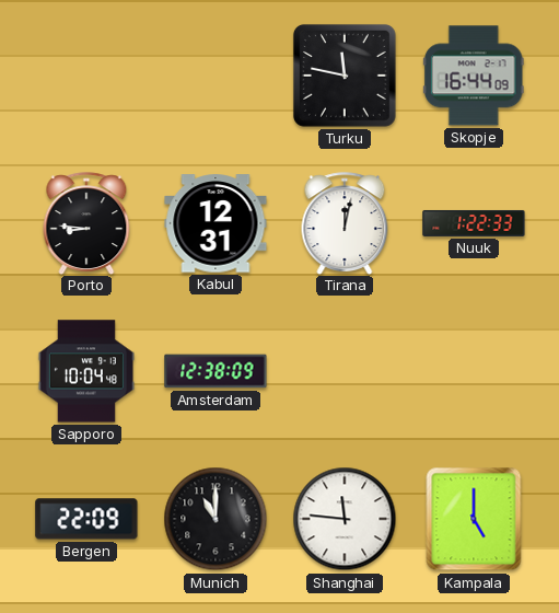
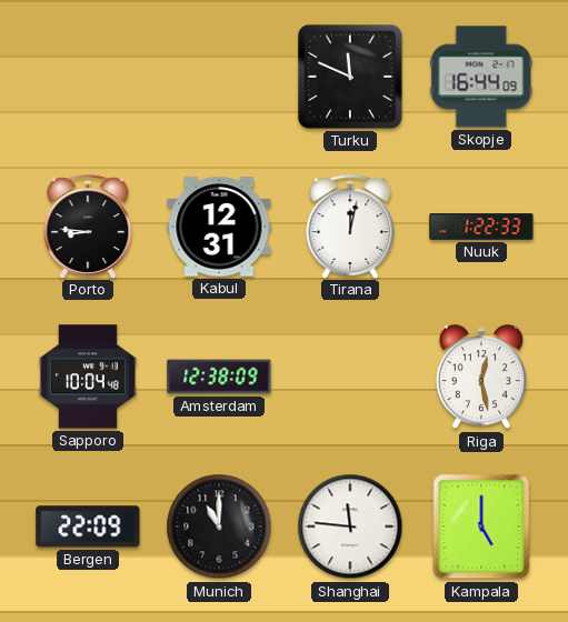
Turku: 11:47 -> 11:49
Riga: none -> 12:28
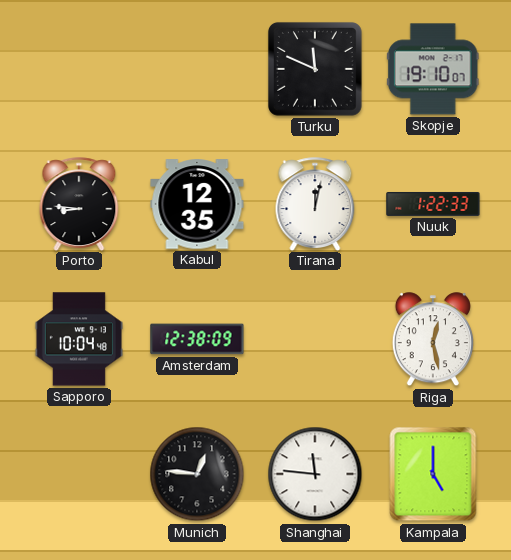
Skopje: 16:44 -> 19:10
Kabul: 12:31 -> 12:35
Bergen: 22:09 -> none
Munich: 11:00 -> 12:46
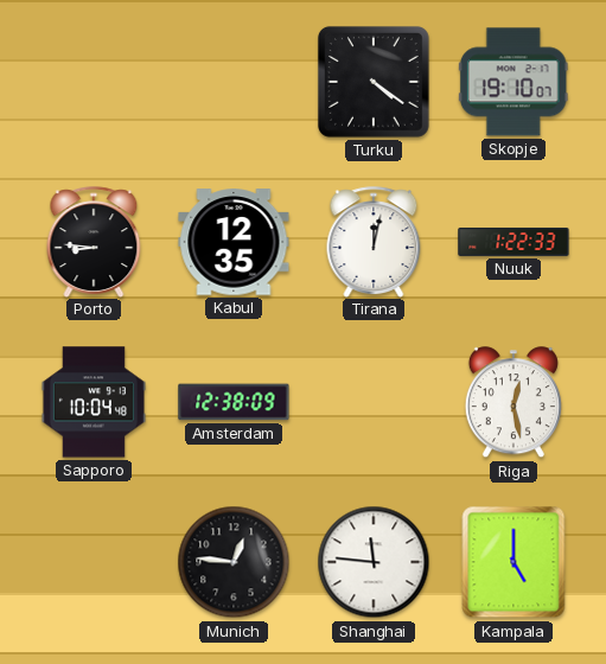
Turku: 11:49 -> 4:21
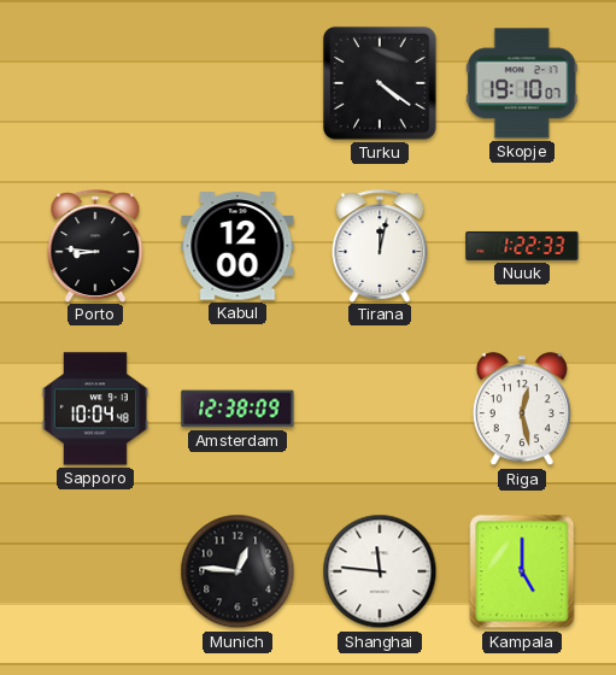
Kabul: 12:35 -> 12:00
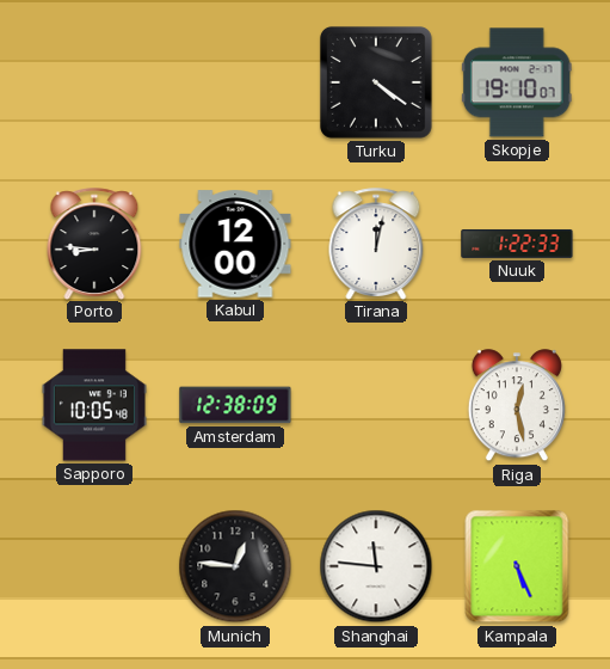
Sapporo: 10:04 -> 10:05
Kampala: 5:00 -> 5:26
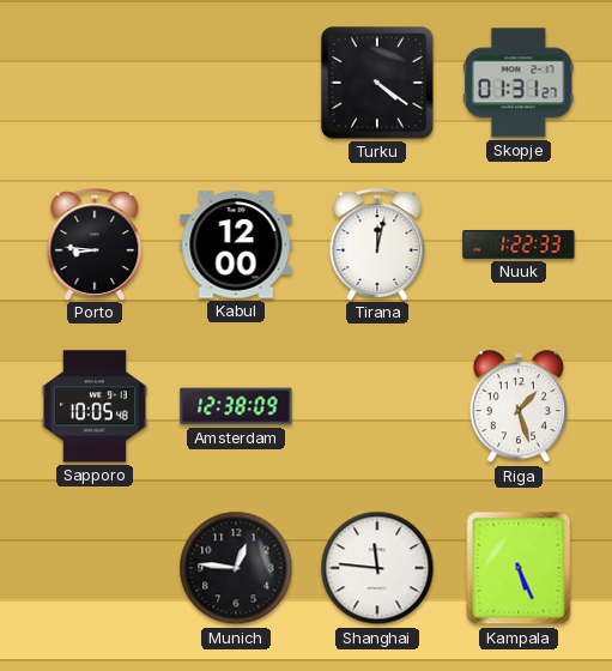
Skopje: 19:10 -> 01:31
Riga: 12:28 -> 1:27
